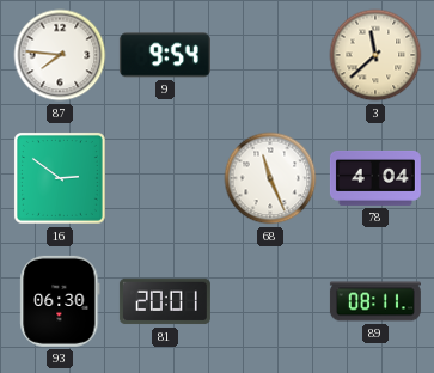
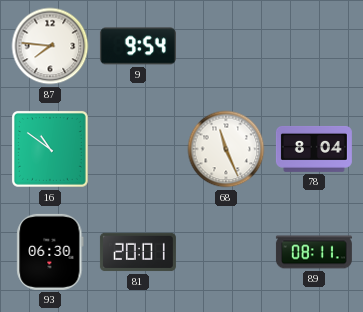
3: 11:38 -> none
16: 2:51 -> 10:51
78: 4:04 -> 8:04
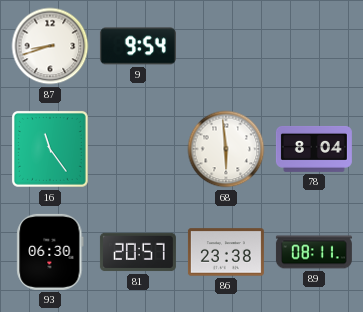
87: 7:46 -> 8:42
16: 10:51 -> 11:24
68: 11:26 -> 5:59
81: 20:01 -> 20:57
86: none -> 23:38
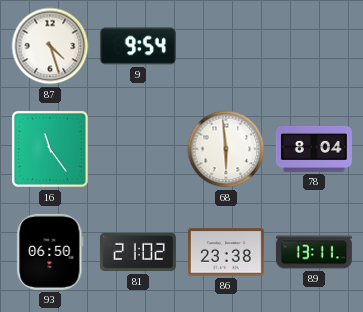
87: 8:42 -> 4:27
93: 06:30 -> 06:50
81: 20:57 -> 21:02
89: 08:11 -> 13:11
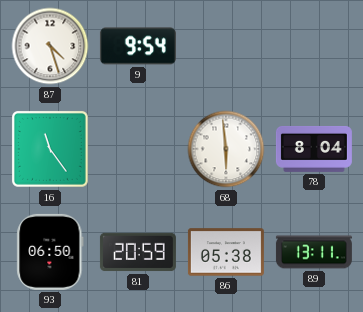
81: 21:02 -> 20:59
86: 23:38 -> 05:38
